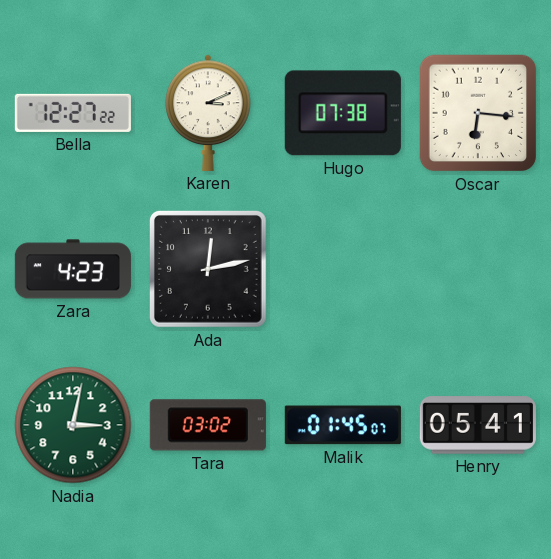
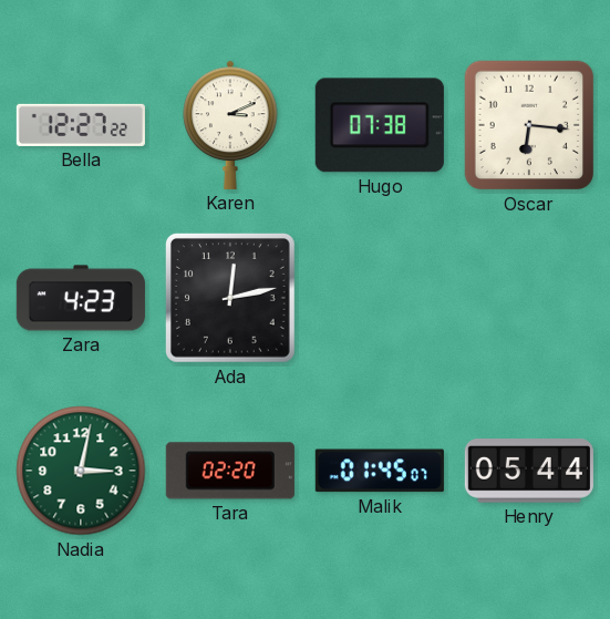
Tara: 03:02 -> 02:20
Henry: 05:41 -> 05:44
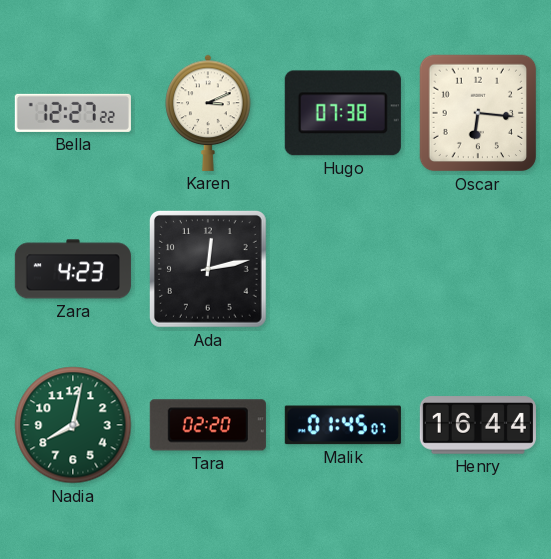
Nadia: 3:02 -> 8:02
Henry: 05:44 -> 16:44
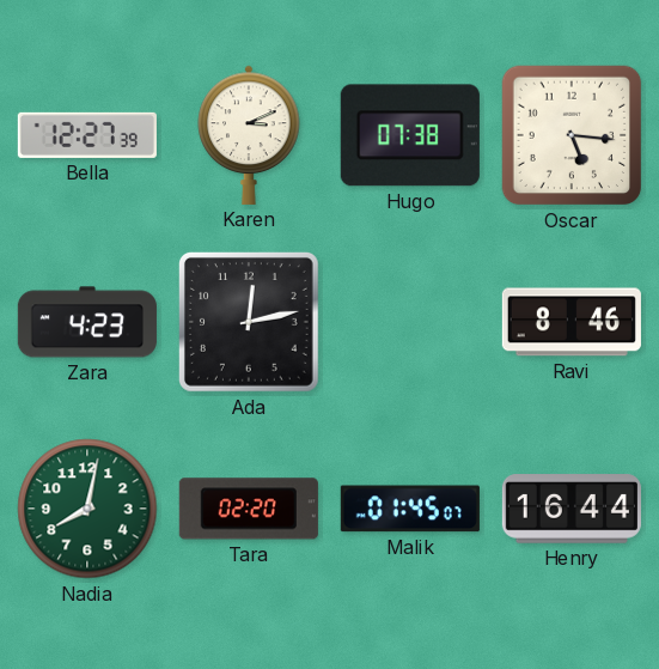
Bella: 12:27:22 -> 12:27:39
Oscar: 6:16 -> 5:16
Ravi: none -> 8:46
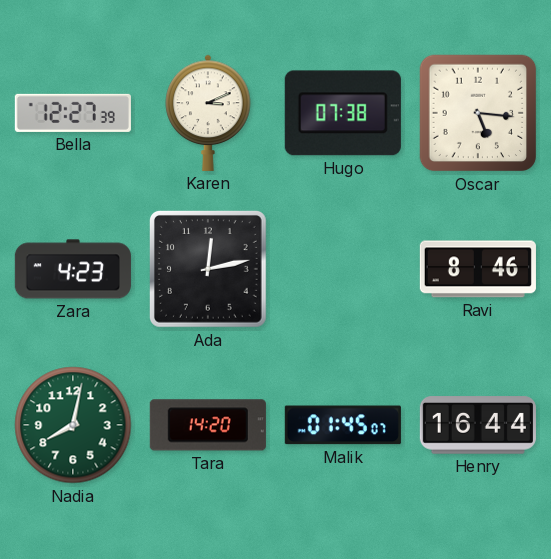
Tara: 02:20 -> 14:20
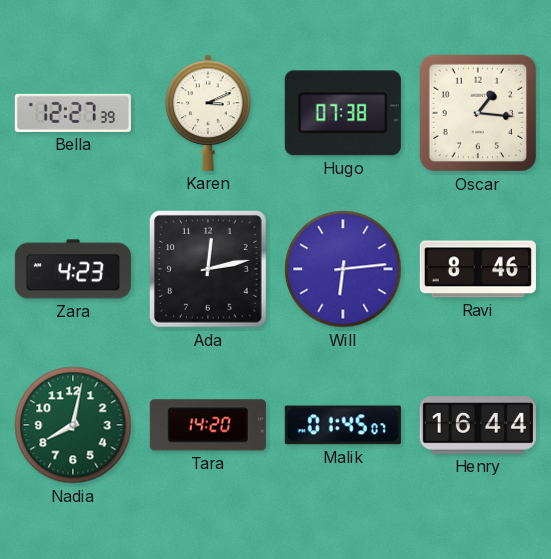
Oscar: 5:16 -> 1:16
Will: none -> 6:14
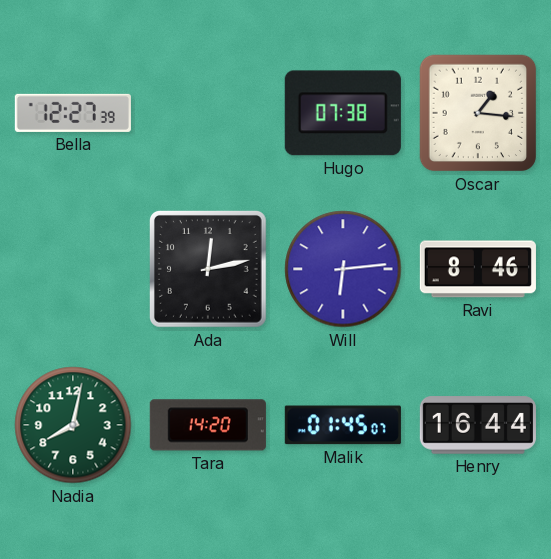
Karen: 3:11 -> none
Zara: 4:23 -> none
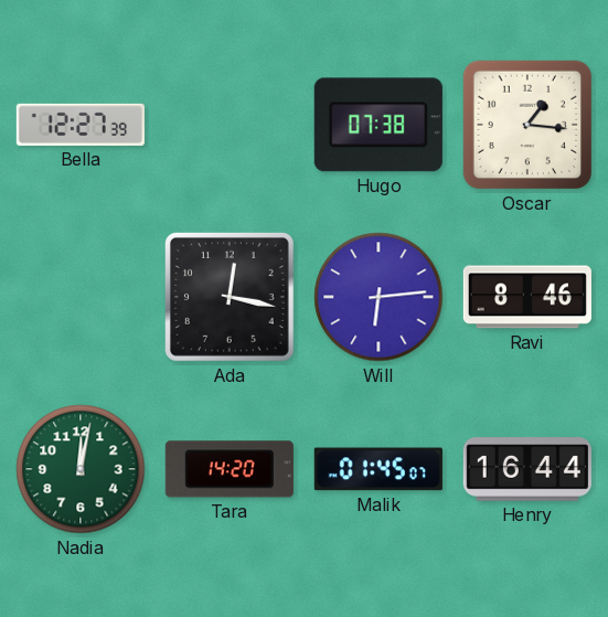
Ada: 12:13 -> 12:17
Nadia: 8:02 -> 12:02
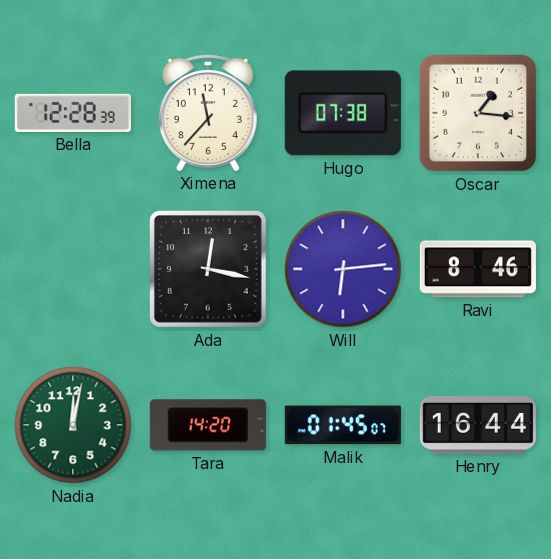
Bella: 12:27 -> 12:28
Ximena: none -> 11:37
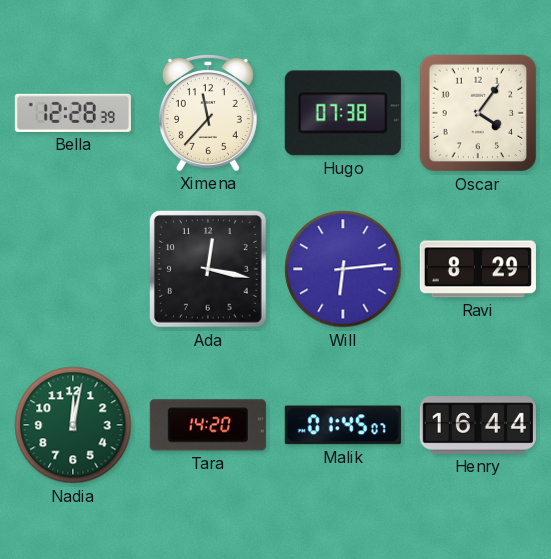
Oscar: 1:16 -> 4:06
Ravi: 8:46 -> 8:29
